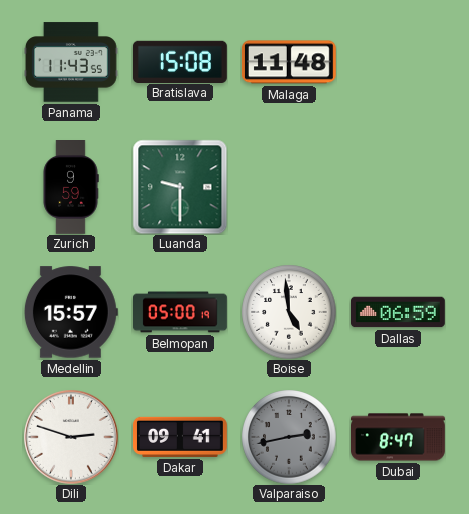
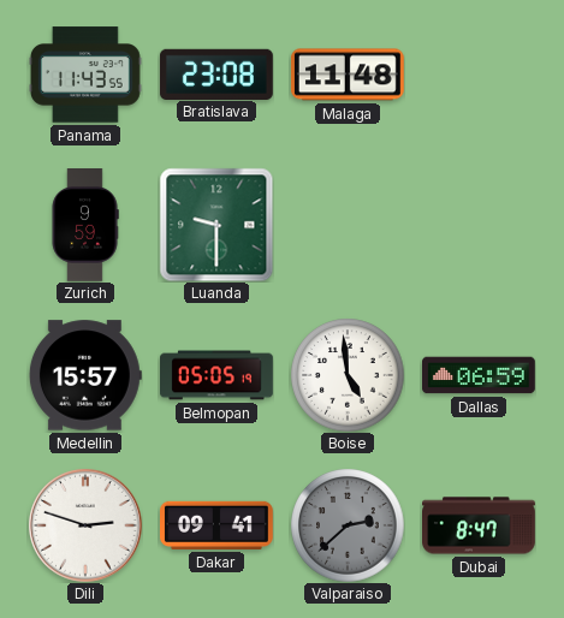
Bratislava: 15:08 -> 23:08
Belmopan: 05:00 -> 05:05
Valparaiso: 2:43 -> 2:38
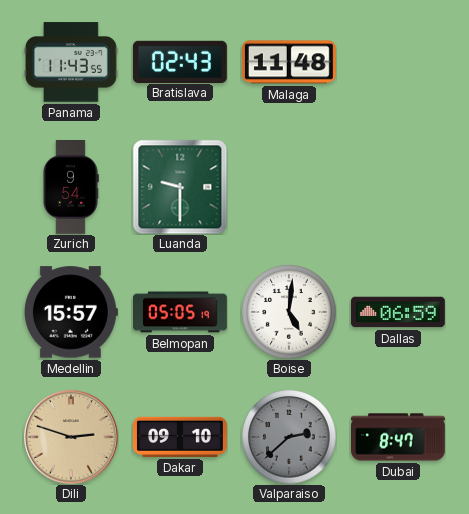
Bratislava: 23:08 -> 02:43
Zurich: 9:59 -> 9:54
Boise: 4:59 -> 5:01
Dili dial: white -> champagne
Dakar: 09:41 -> 09:10
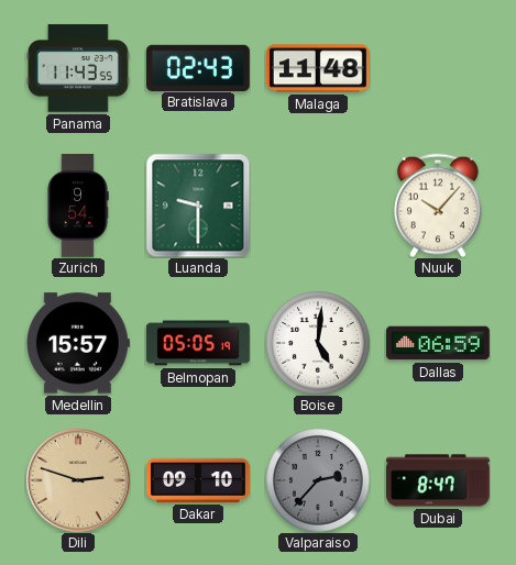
Nuuk: none -> 10:07
Valparaiso: 2:38 -> 2:37
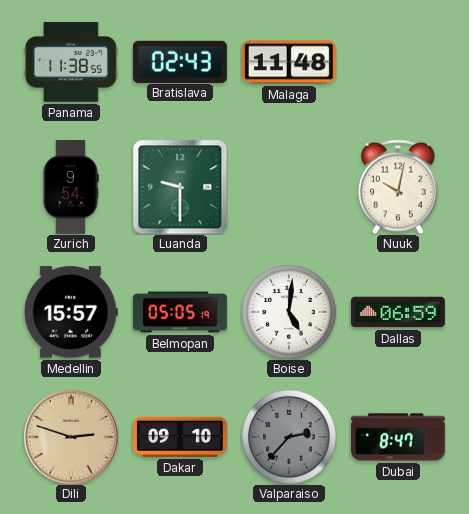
Panama: 11:43 -> 11:38
Nuuk: 10:07 -> 10:02
